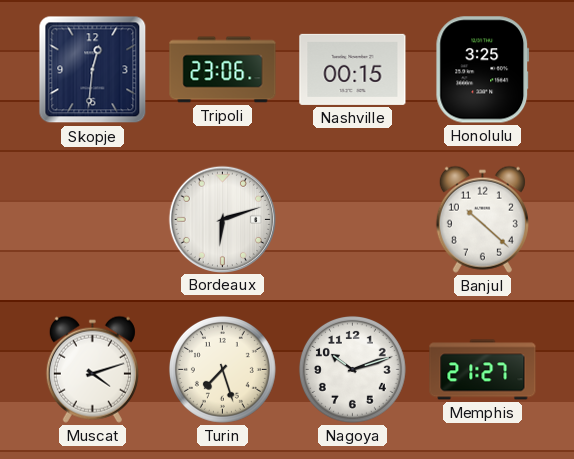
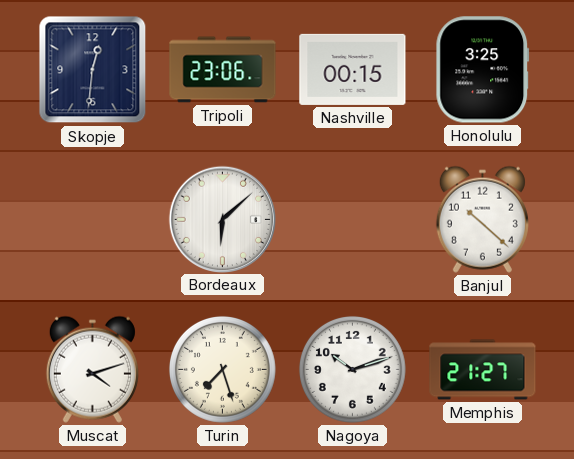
Bordeaux: 6:12 -> 6:08
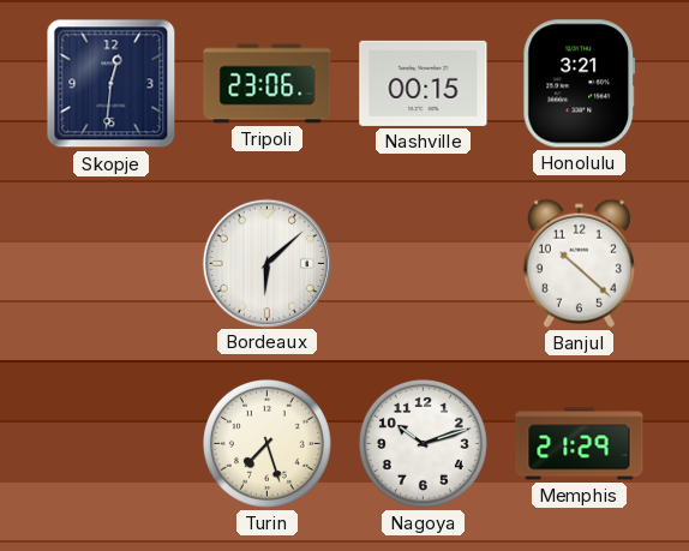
Honolulu: 3:25 -> 3:21
Muscat: 4:12 -> none
Memphis: 21:27 -> 21:29
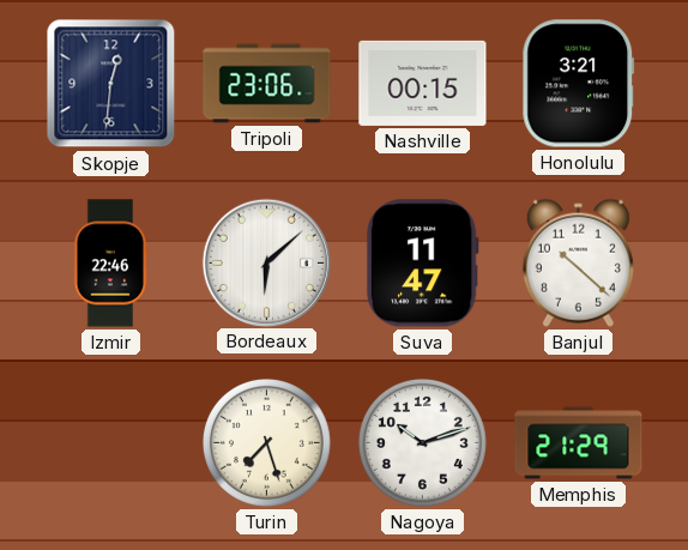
Izmir: none -> 22:46
Suva: none -> 11:47
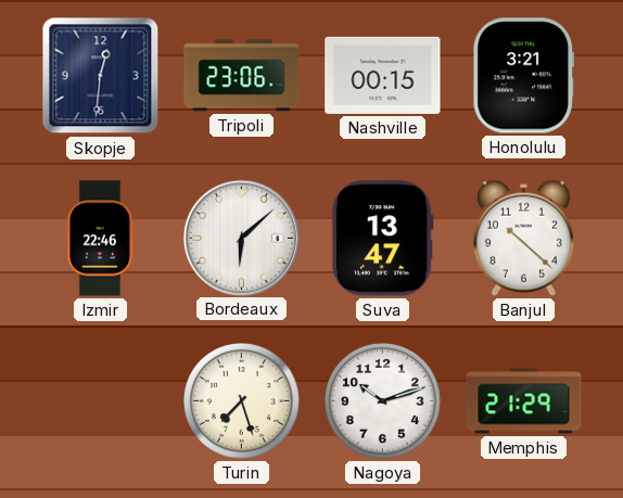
Suva: 11:47 -> 13:47
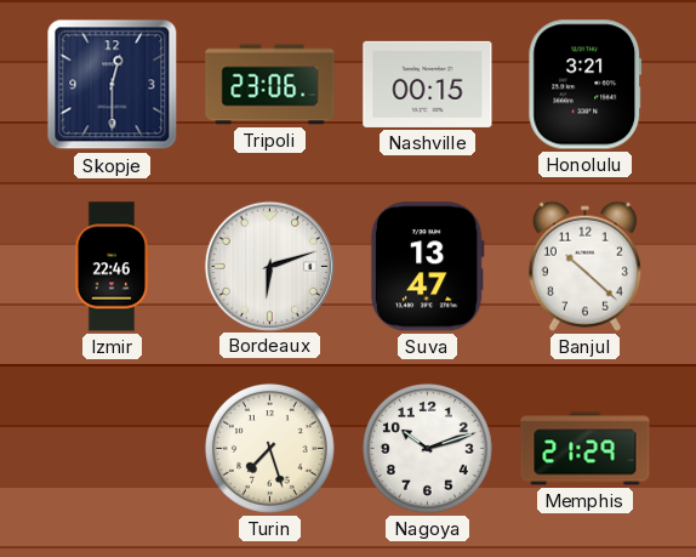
Skopje: 12:31 -> 12:30
Bordeaux: 6:08 -> 6:12
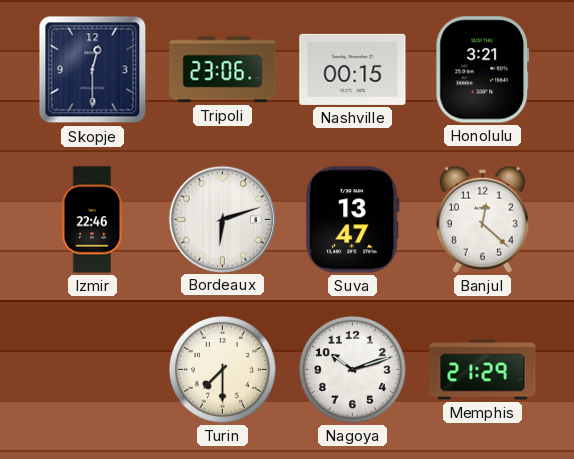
Banjul: 10:22 -> 12:22
Turin: 7:27 -> 7:30
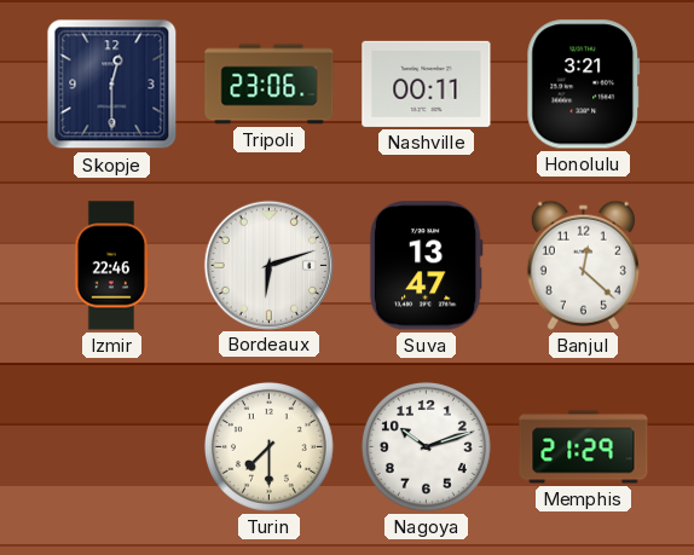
Nashville: 00:15 -> 00:11
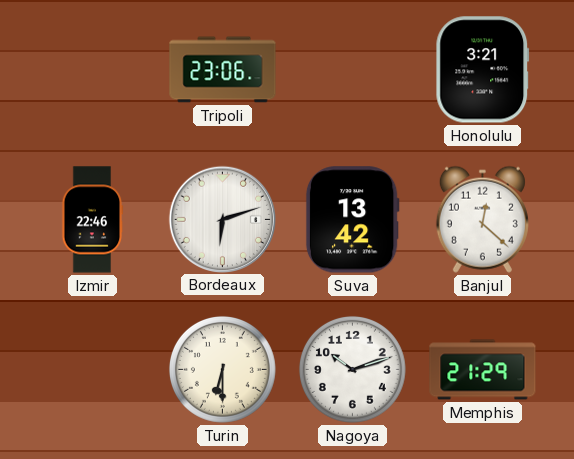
Skopje: 12:30 -> none
Nashville: 00:11 -> none
Suva: 13:47 -> 13:42
Turin: 7:30 -> 6:30
